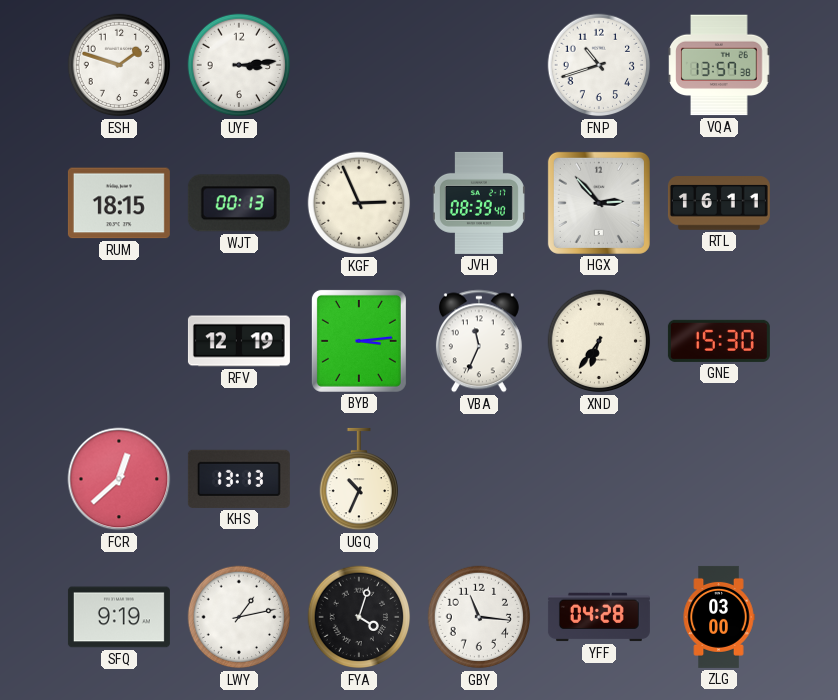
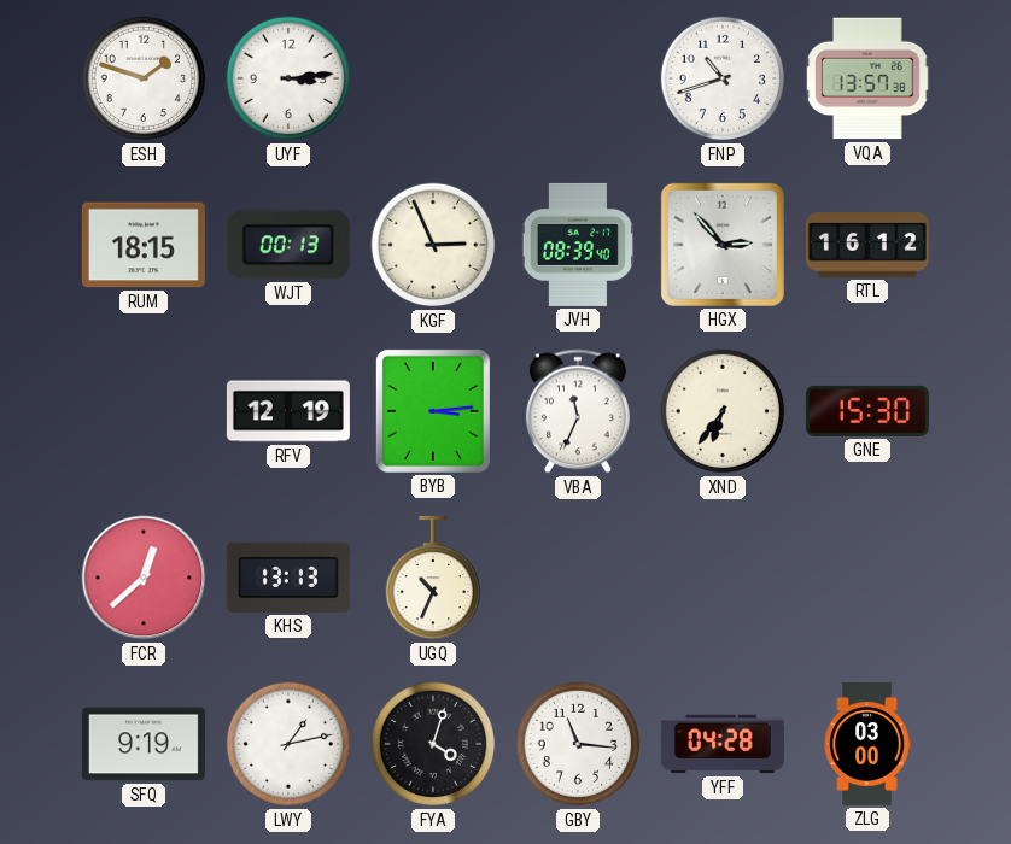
RTL: 16:11 -> 16:12
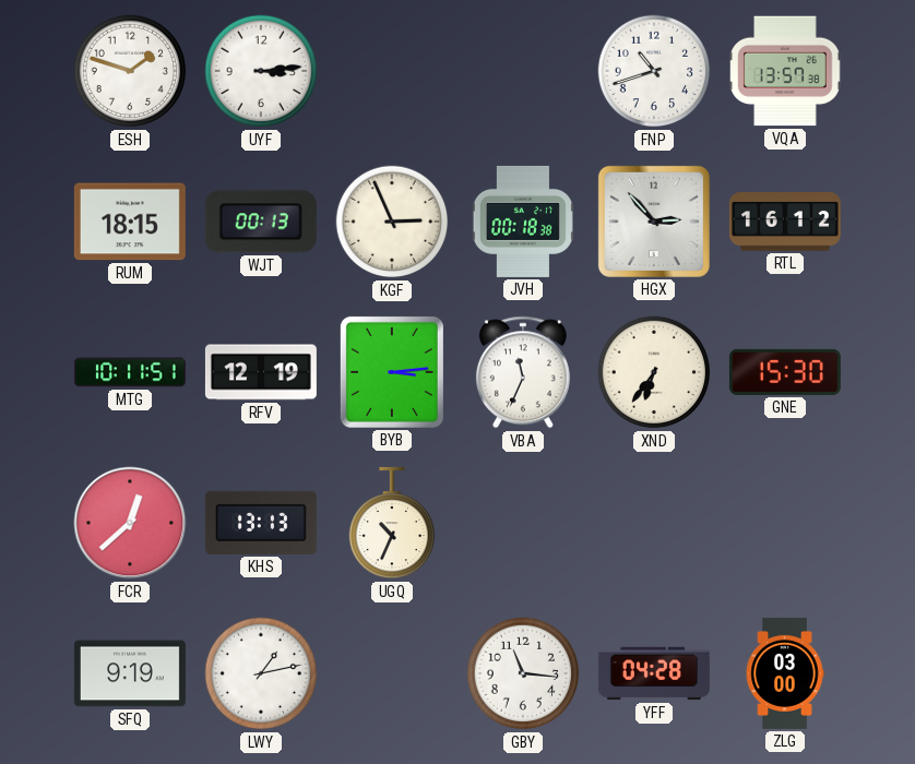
JVH: 08:39 -> 00:18
MTG: none -> 10:11
FYA: 4:03 -> none
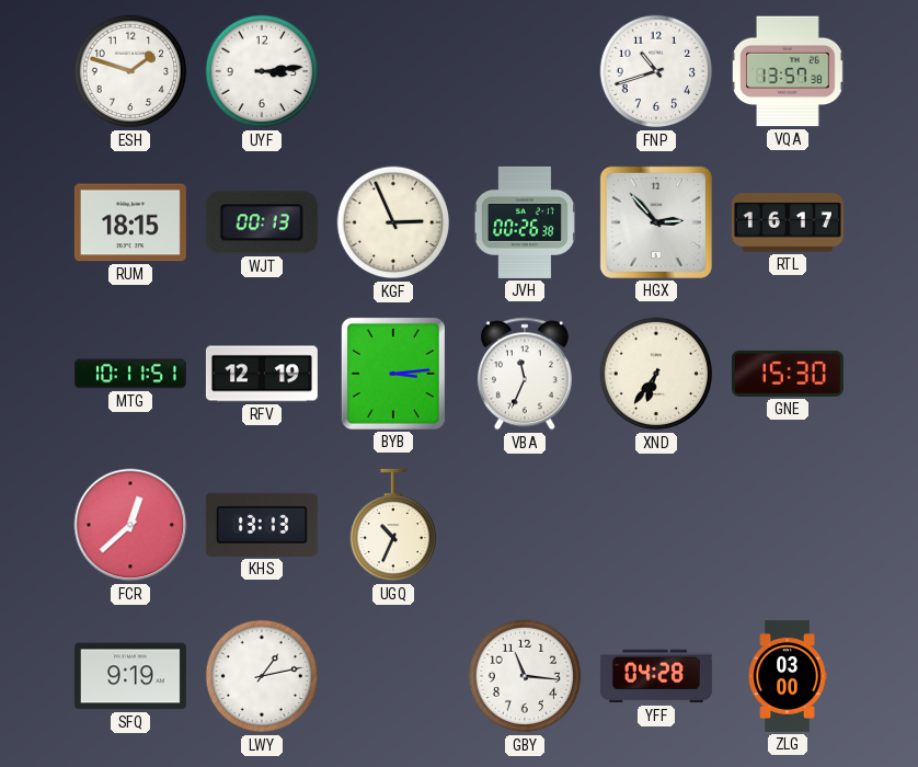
JVH: 00:18 -> 00:26
RTL: 16:12 -> 16:17
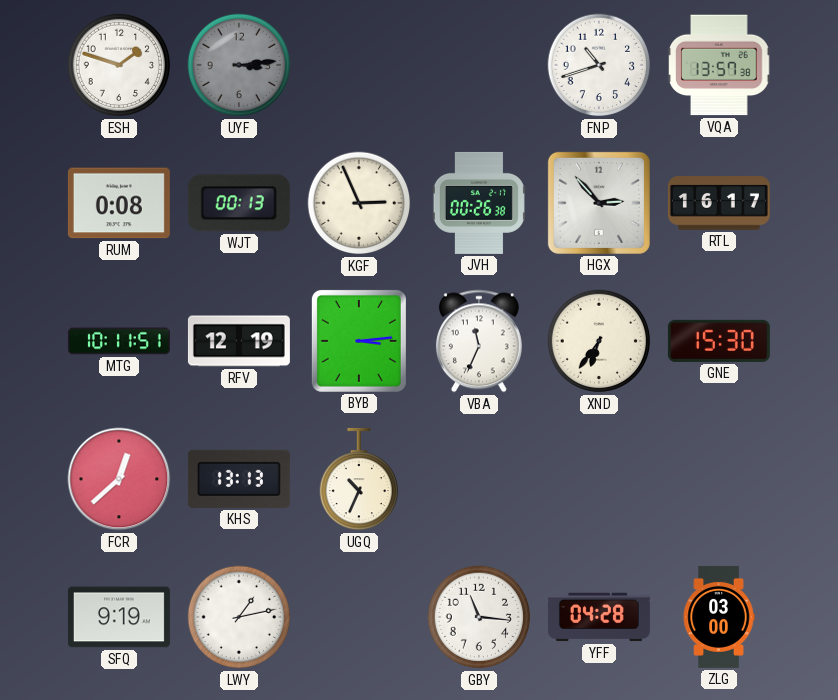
UYF dial: white -> grey
RUM: 18:15 -> 0:08
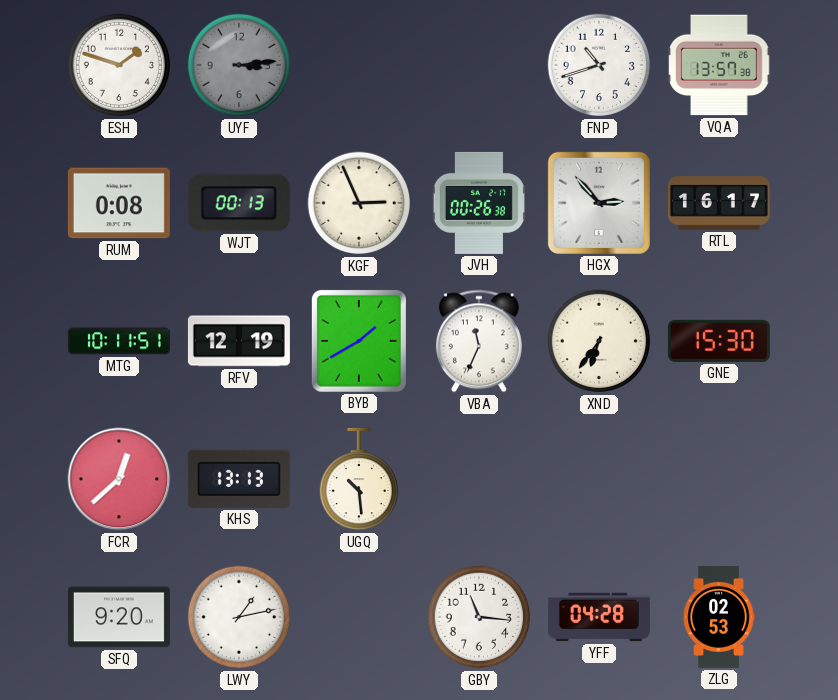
BYB: 3:14 -> 1:40
UGQ: 10:34 -> 10:29
SFQ: 9:19 -> 9:20
ZLG: 03:00 -> 02:53
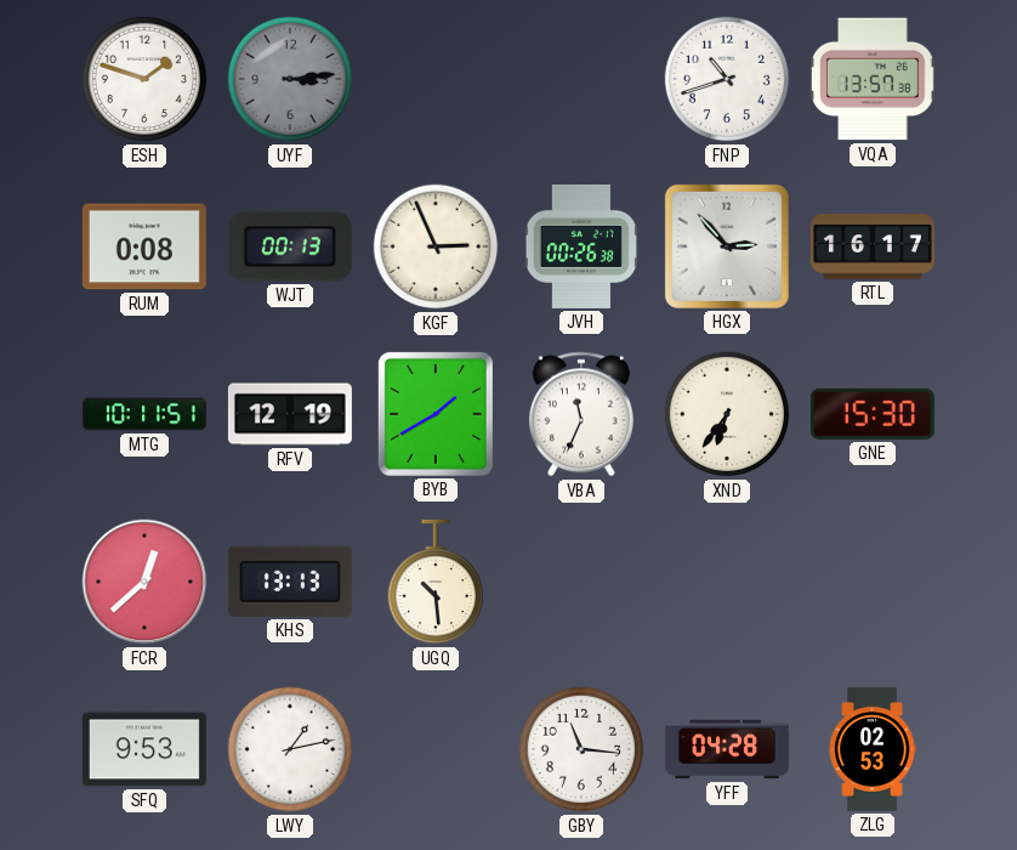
SFQ: 9:20 -> 9:53
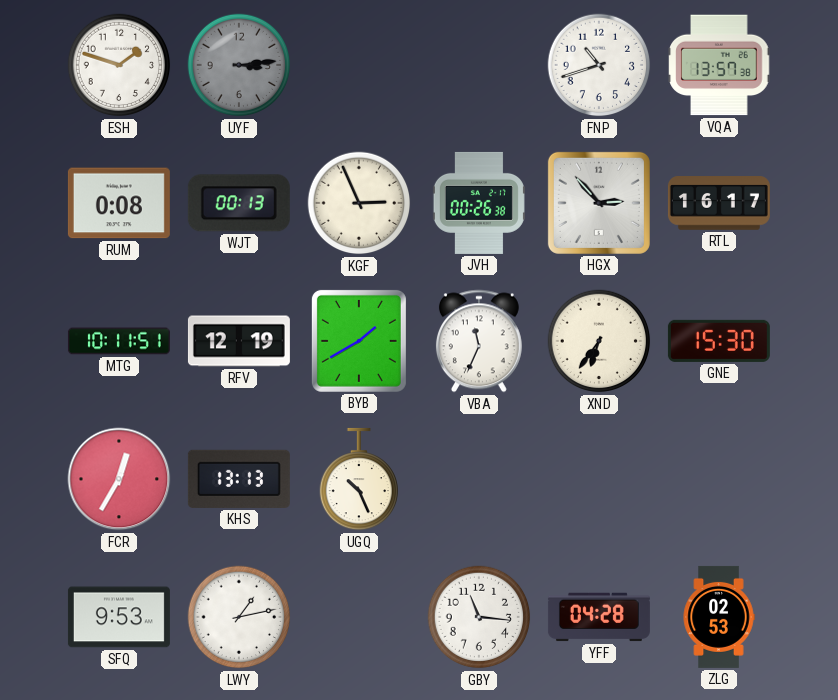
FCR: 12:38 -> 12:35
UGQ: 10:29 -> 10:26
